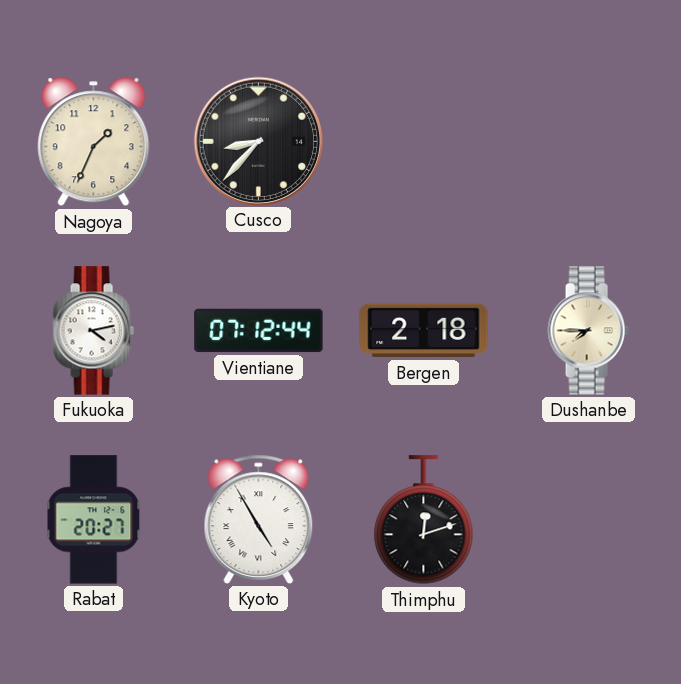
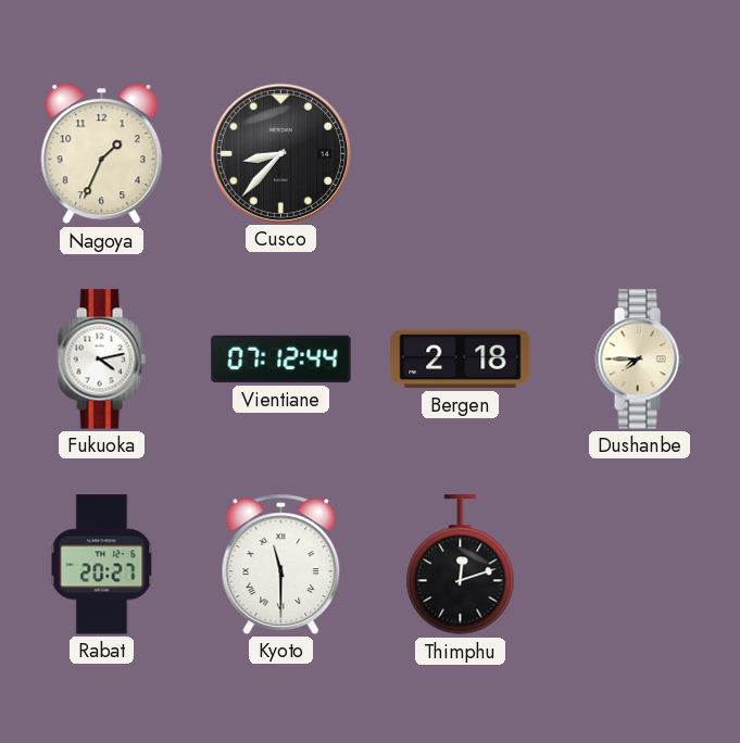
Kyoto: 4:55 -> 11:30
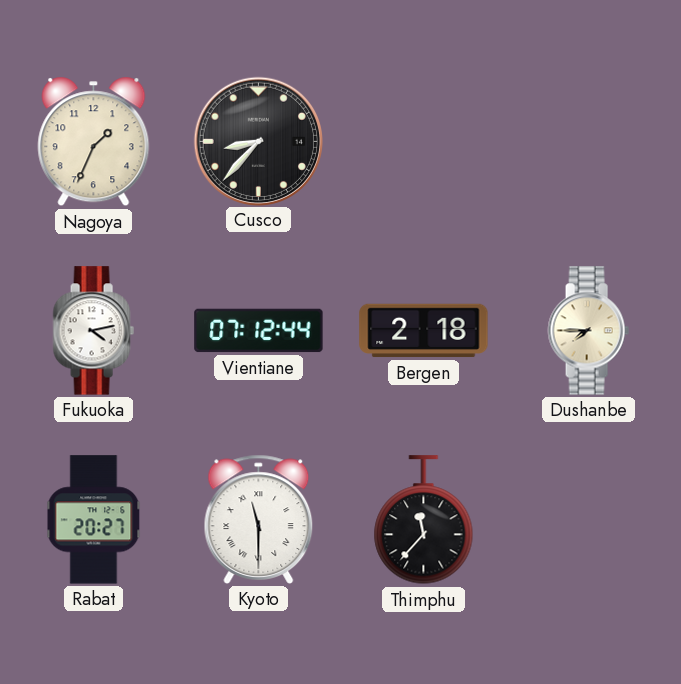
Thimphu: 12:12 -> 11:37
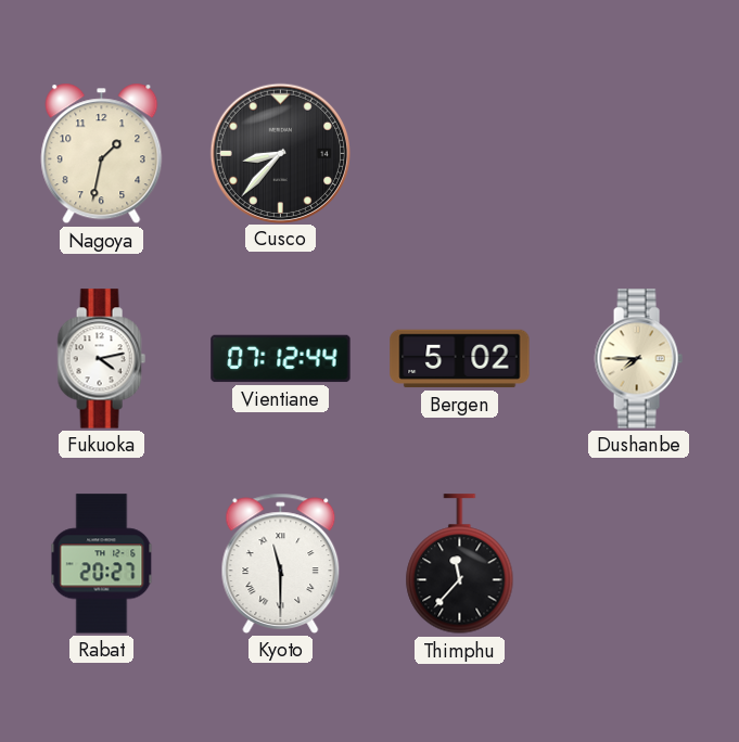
Nagoya: 1:34 -> 1:32
Bergen: 2:18 -> 5:02
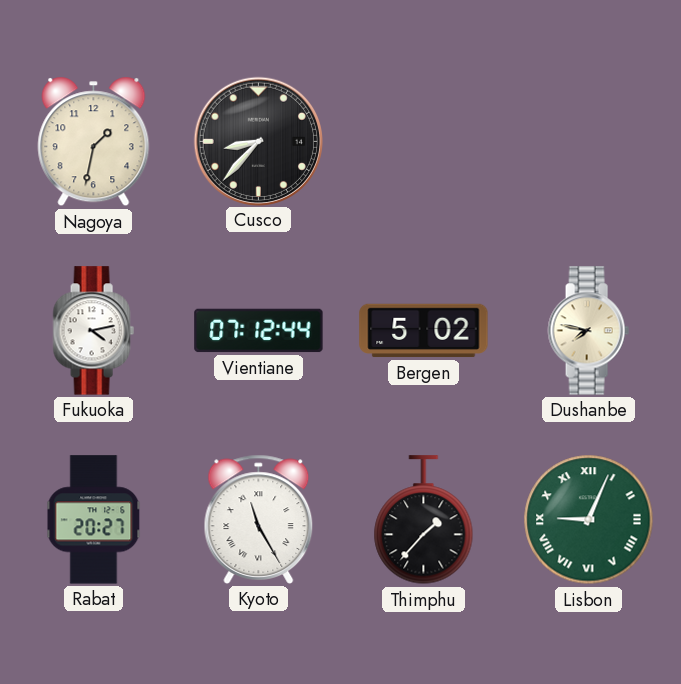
Dushanbe: 7:45 -> 7:47
Kyoto: 11:30 -> 11:25
Thimphu: 11:37 -> 1:37
Lisbon: none -> 9:04
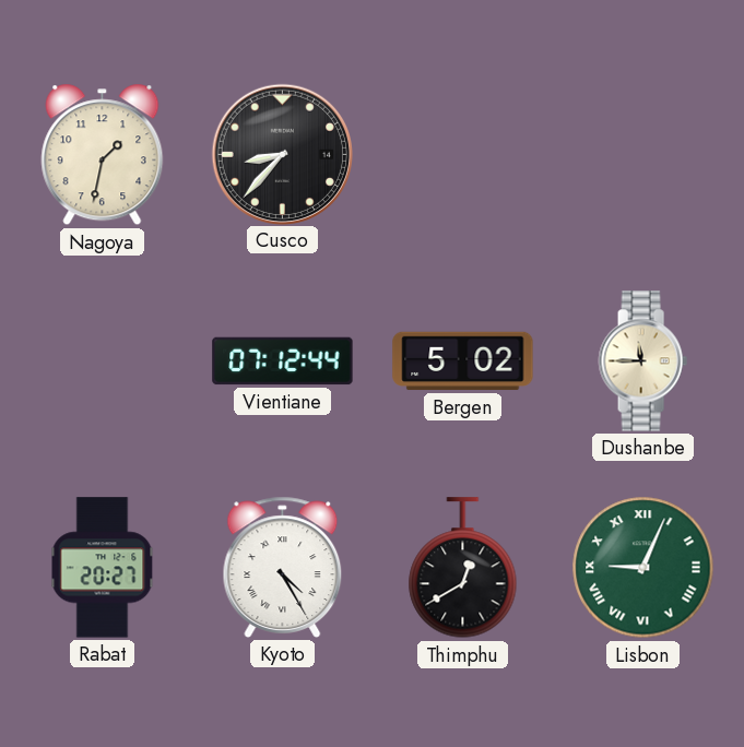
Fukuoka: 4:13 -> none
Dushanbe: 7:47 -> 11:45
Kyoto: 11:25 -> 4:25
Thimphu: 1:37 -> 12:40
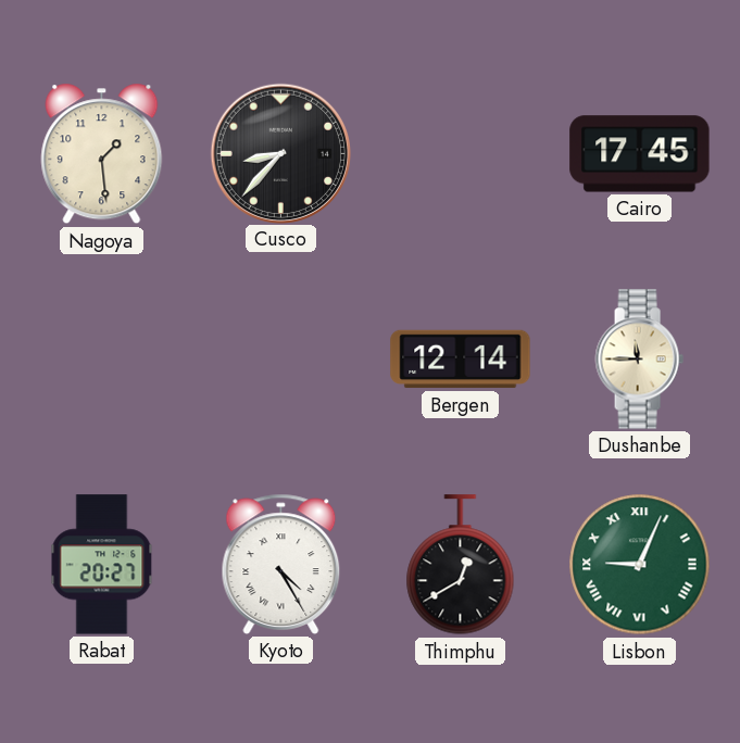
Nagoya: 1:32 -> 1:29
Cairo: none -> 17:45
Vientiane: 07:12 -> none
Bergen: 5:02 -> 12:14
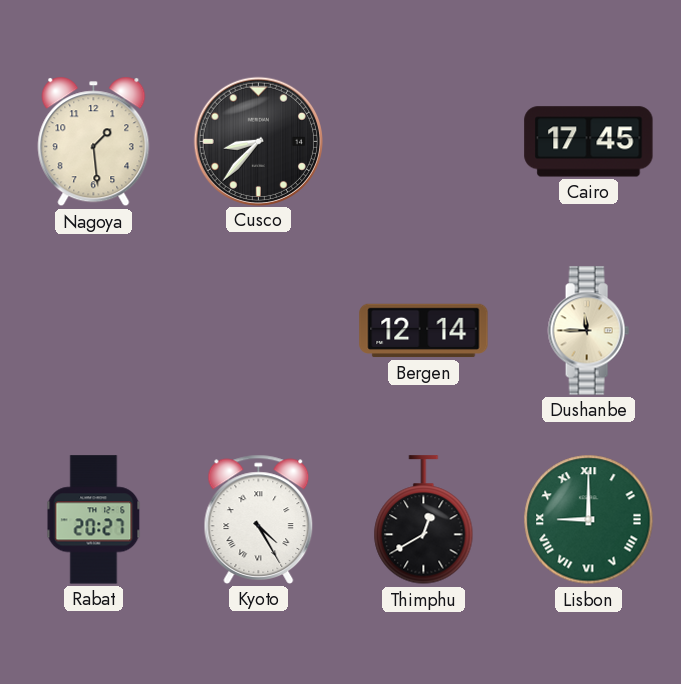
Lisbon: 9:04 -> 9:00
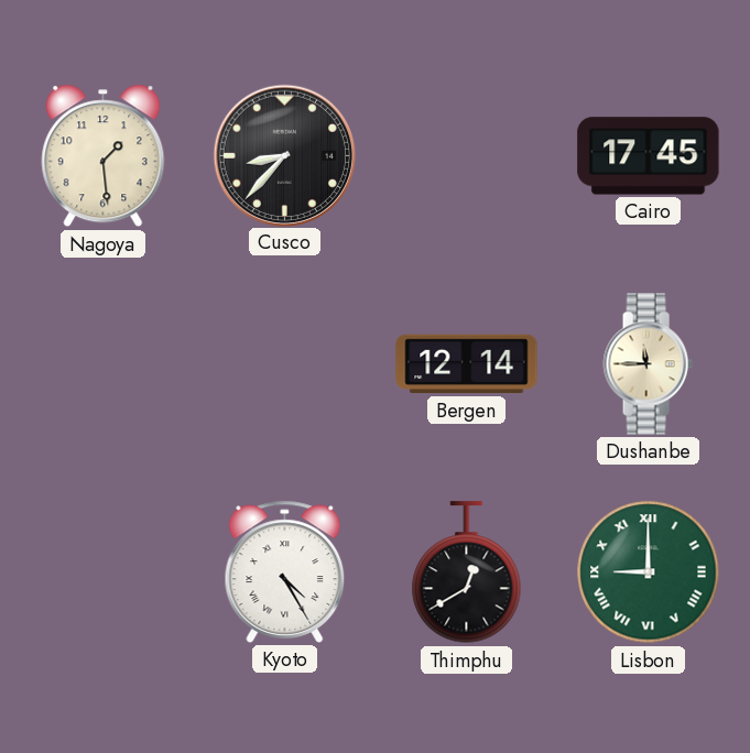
Rabat: 20:27 -> none
